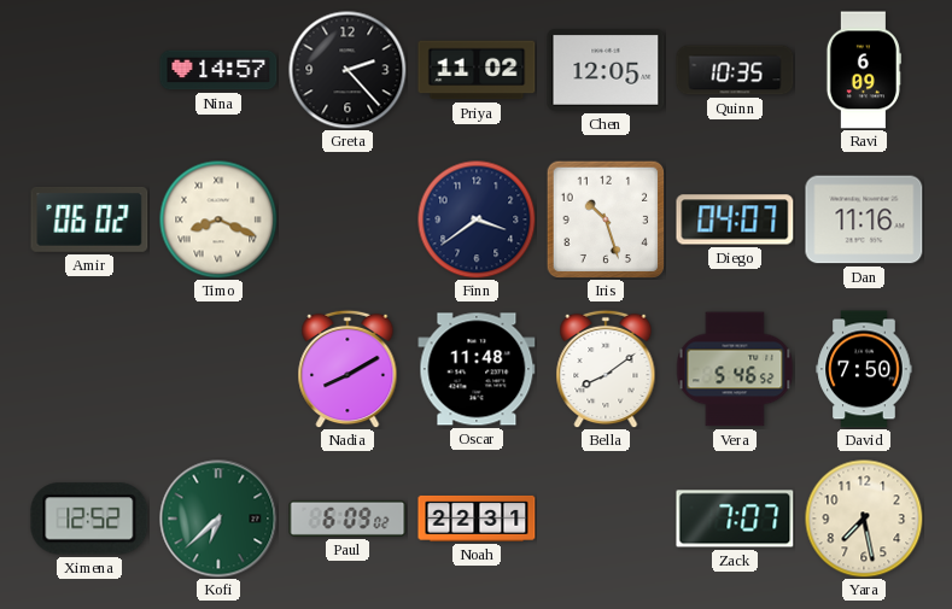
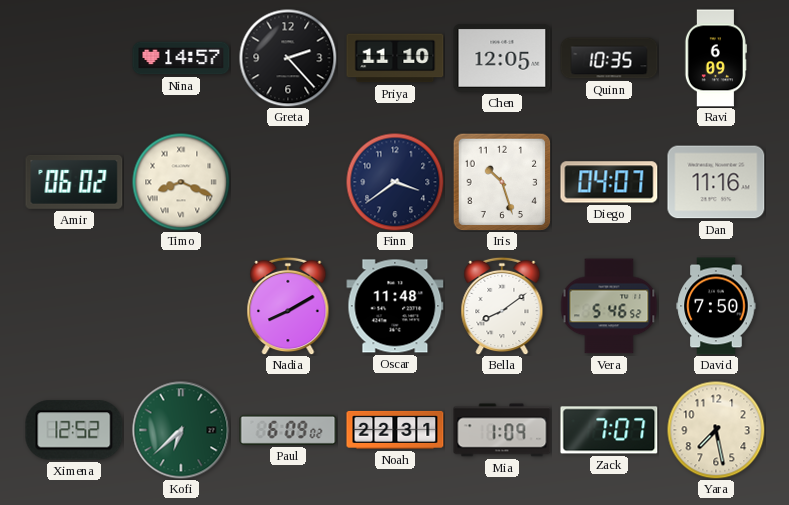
Priya: 11:02 -> 11:10
Mia: none -> 1:09
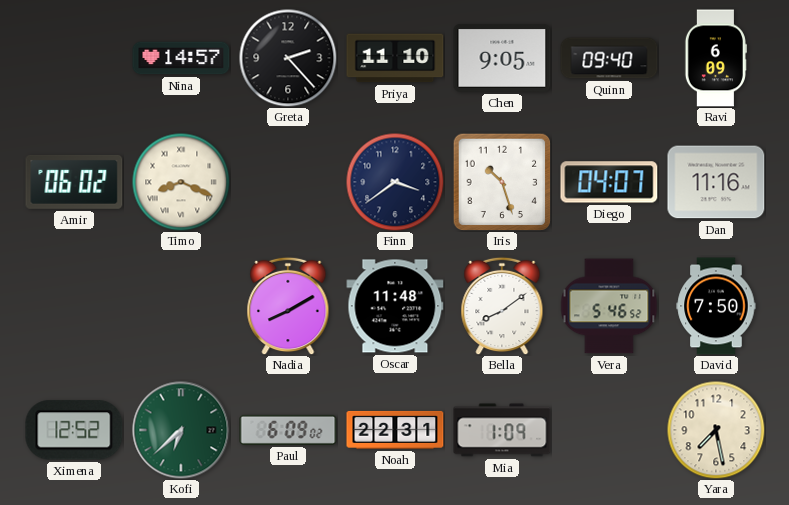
Chen: 12:05 -> 9:05
Quinn: 10:35 -> 09:40
Zack: 7:07 -> none
